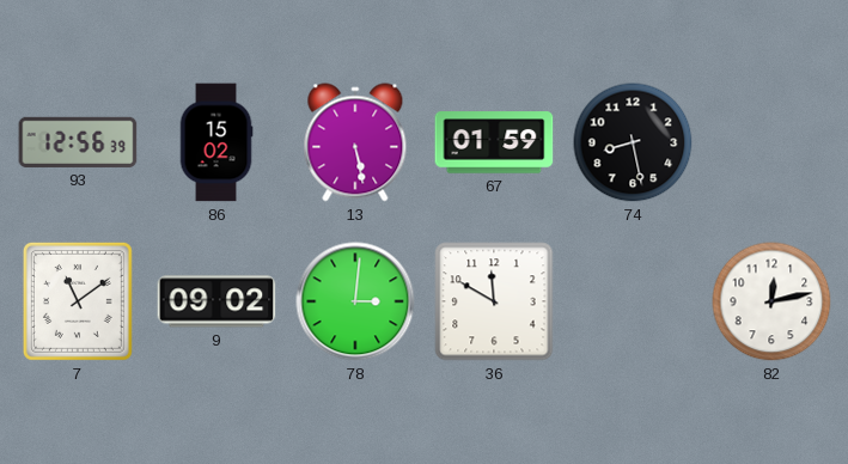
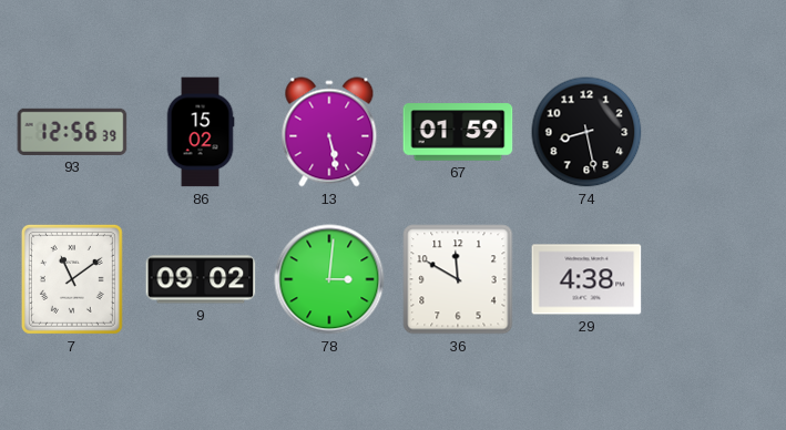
29: none -> 4:38
82: 12:13 -> none
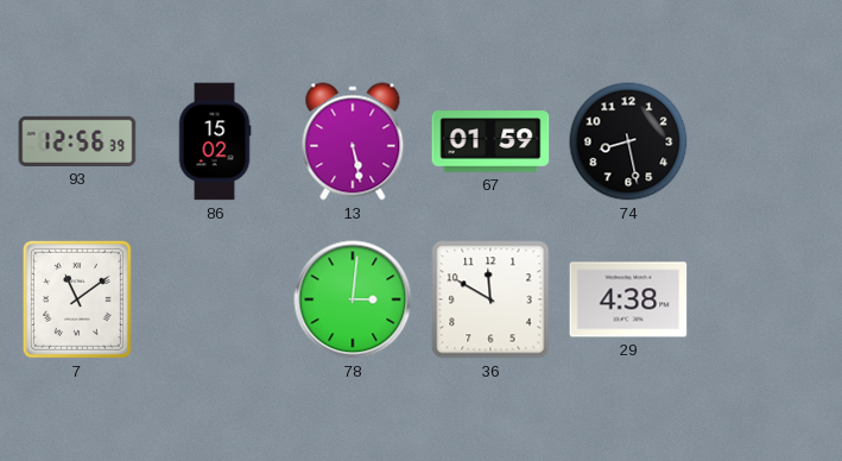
9: 09:02 -> none
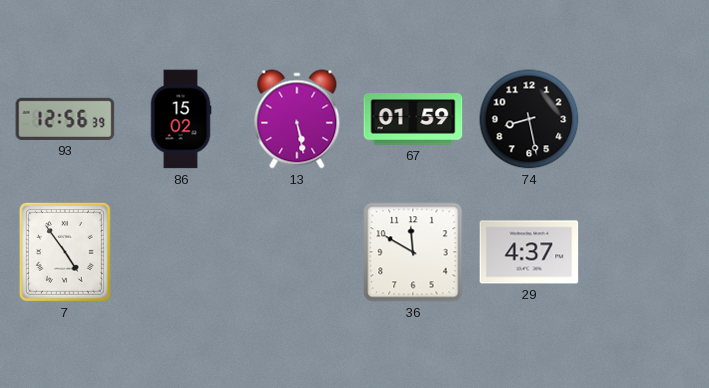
7: 11:09 -> 4:54
78: 3:01 -> none
29: 4:38 -> 4:37
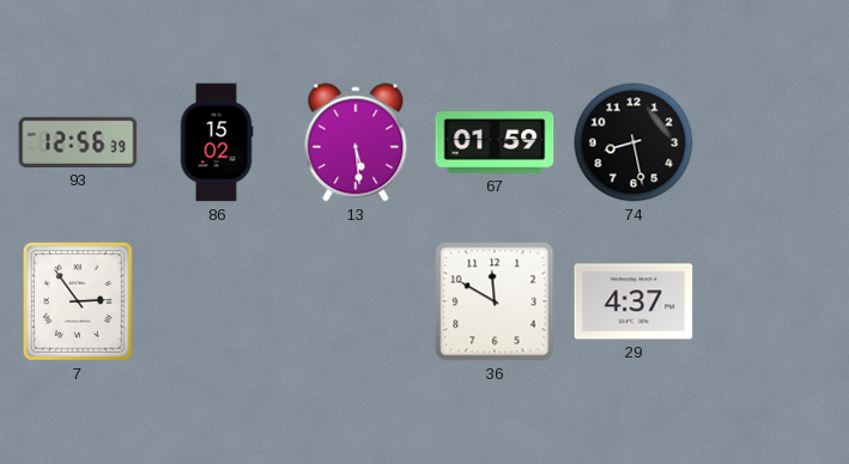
13: 5:28 -> 5:29
7: 4:54 -> 2:54
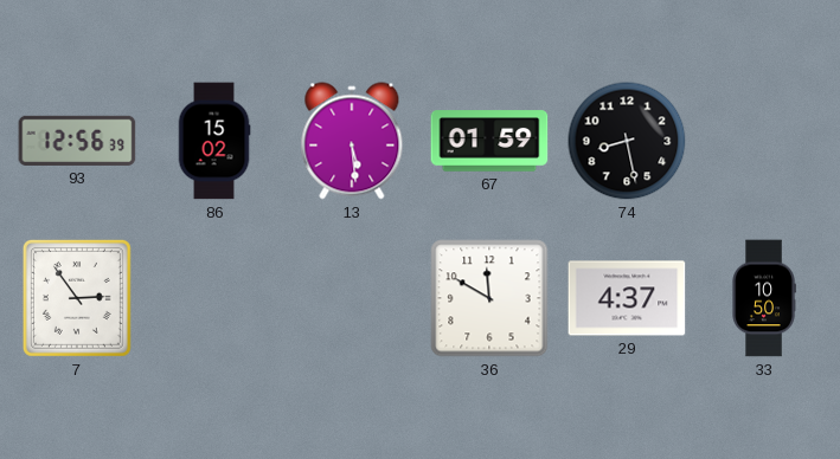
33: none -> 10:50
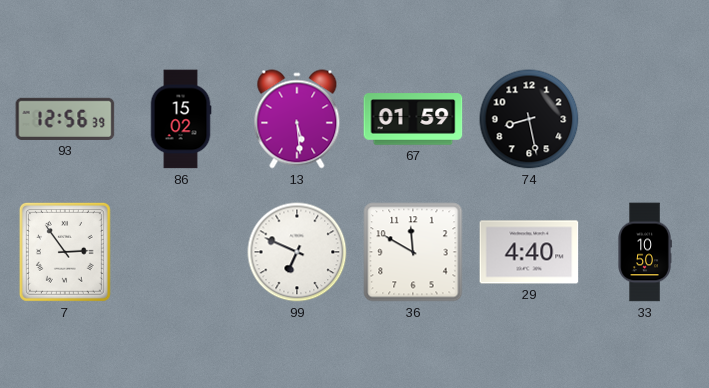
99: none -> 6:49
29: 4:37 -> 4:40
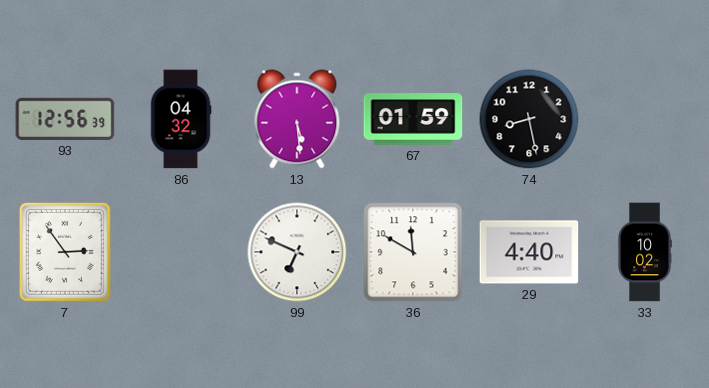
86: 15:02 -> 04:32
33: 10:50 -> 10:02
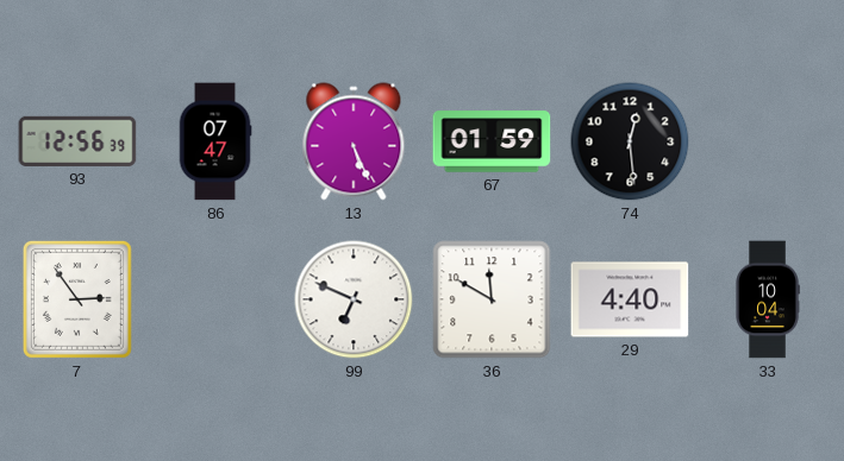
86: 04:32 -> 07:47
13: 5:29 -> 5:26
74: 8:28 -> 12:29
33: 10:02 -> 10:04
